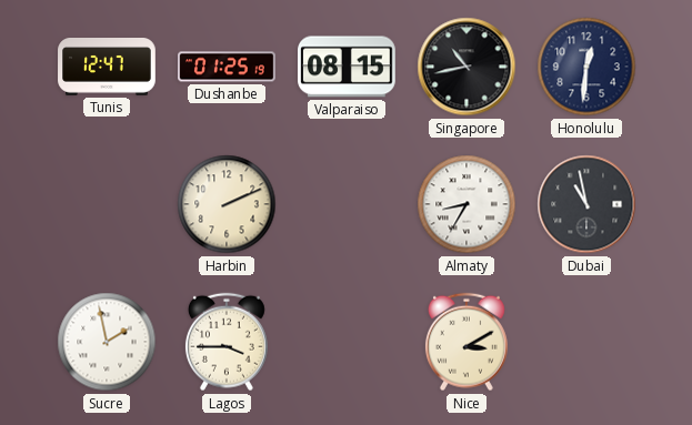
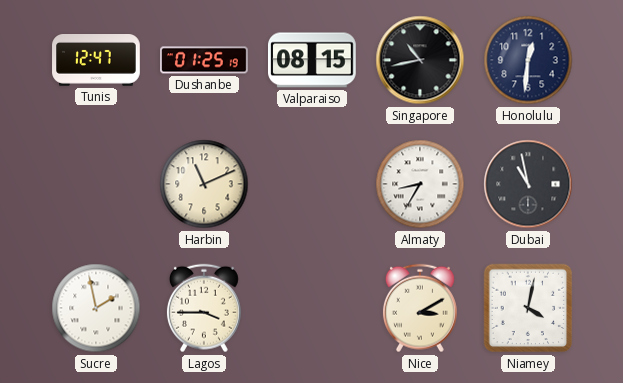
Harbin: 2:11 -> 11:11
Niamey: none -> 4:02
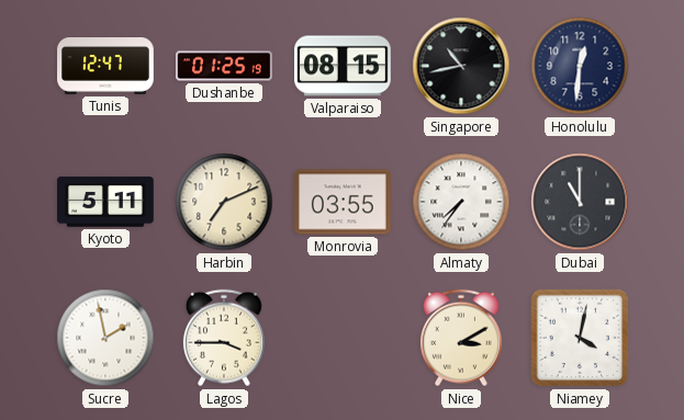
Kyoto: none -> 5:11
Harbin: 11:11 -> 7:11
Monrovia: none -> 03:55
Almaty: 8:35 -> 7:36
Dubai: 10:58 -> 11:00
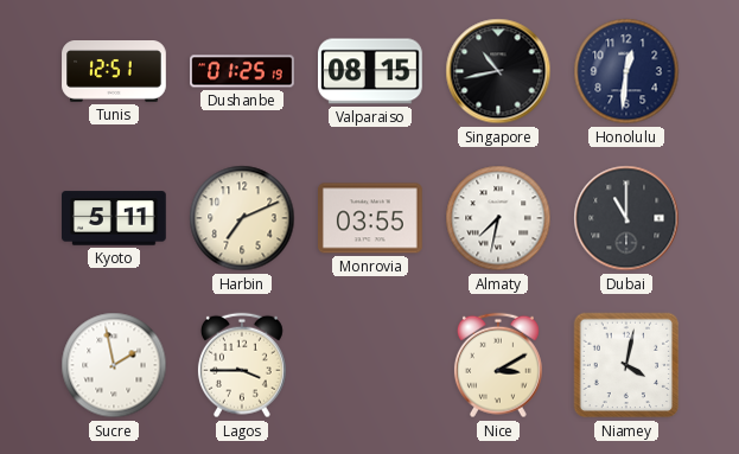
Tunis: 12:47 -> 12:51
Almaty: 7:36 -> 7:32
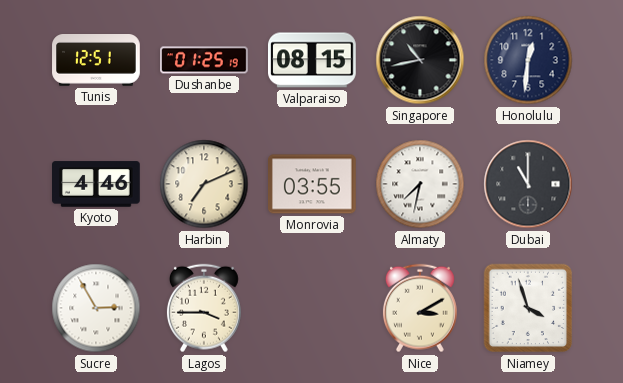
Kyoto: 5:11 -> 4:46
Sucre: 1:58 -> 2:55
Niamey: 4:02 -> 3:57
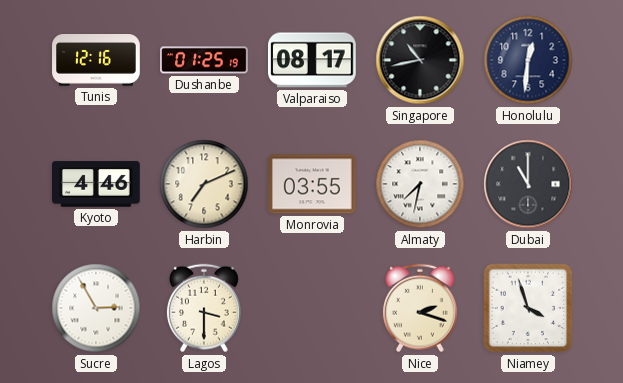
Tunis: 12:51 -> 12:16
Valparaiso: 08:15 -> 08:17
Lagos: 3:45 -> 3:30
Nice: 3:10 -> 2:18
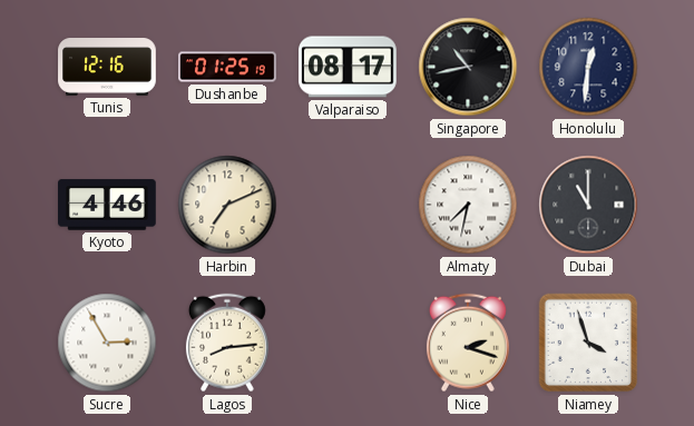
Monrovia: 03:55 -> none
Lagos: 3:30 -> 8:14
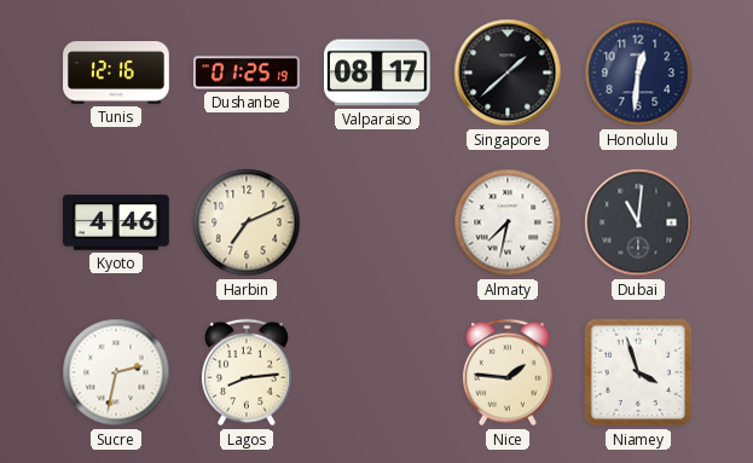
Singapore: 10:43 -> 1:38
Dubai: 11:00 -> 11:01
Sucre: 2:55 -> 2:32
Nice: 2:18 -> 1:46
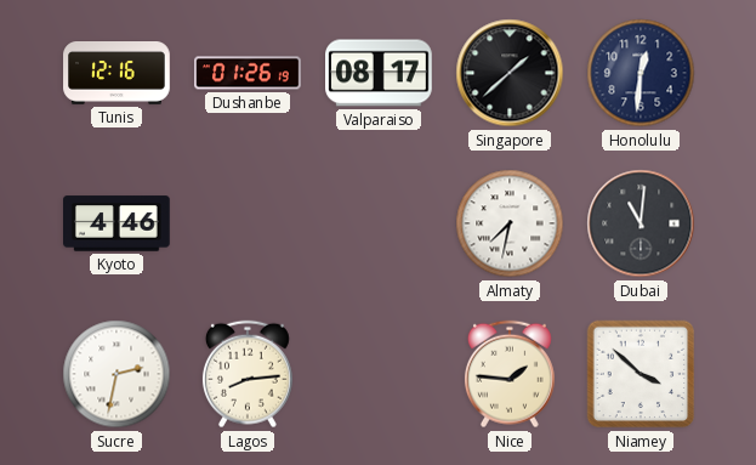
Dushanbe: 01:25 -> 01:26
Harbin: 7:11 -> none
Niamey: 3:57 -> 3:52
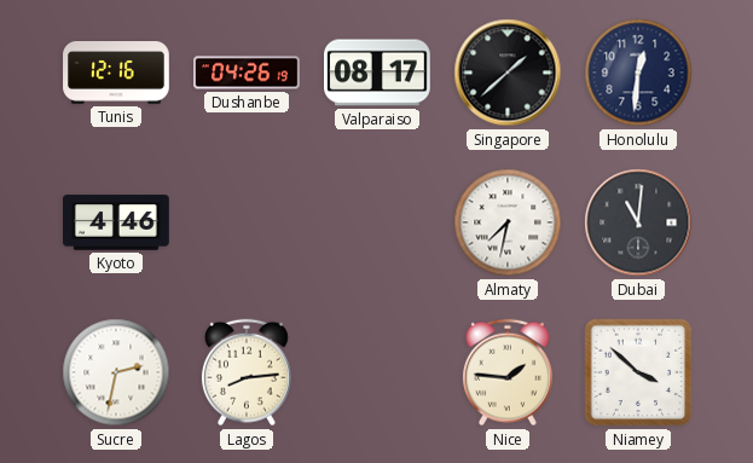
Dushanbe: 01:26 -> 04:26
